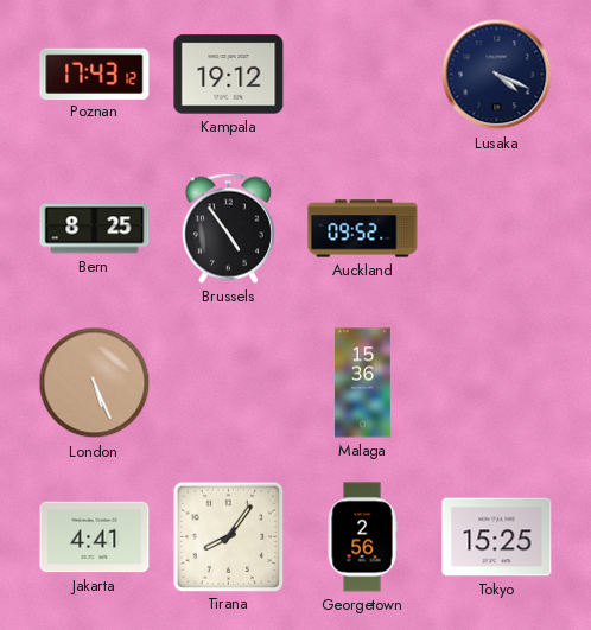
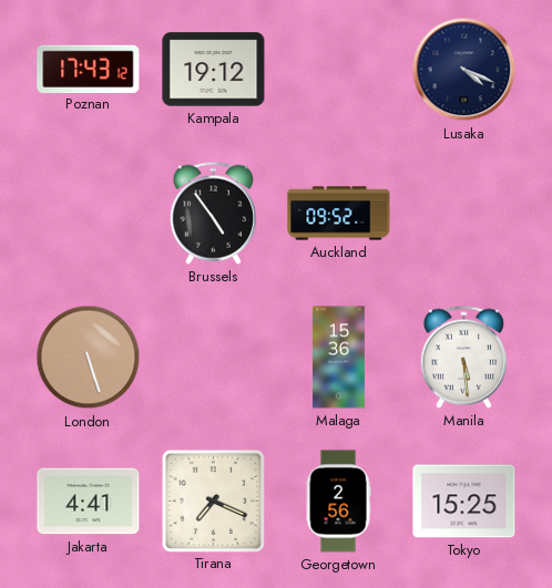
Bern: 8:25 -> none
London: 5:26 -> 5:27
Manila: none -> 5:29
Tirana: 8:06 -> 7:19
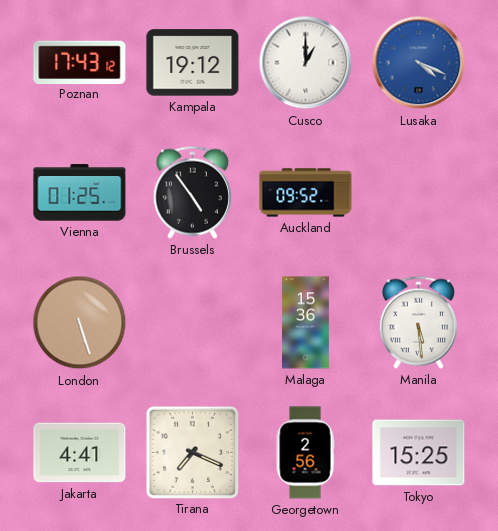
Cusco: none -> 1:00
Lusaka dial: navy -> blue
Vienna: none -> 01:25
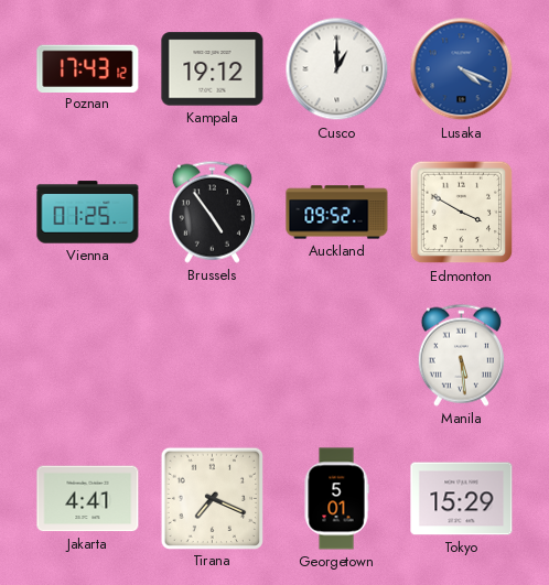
Edmonton: none -> 3:50
London: 5:27 -> none
Malaga: 15:36 -> none
Georgetown: 2:56 -> 5:01
Tokyo: 15:25 -> 15:29
